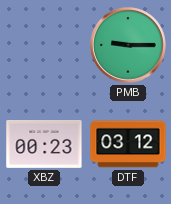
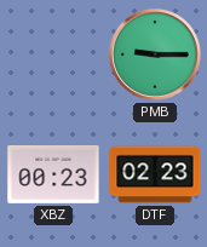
DTF: 03:12 -> 02:23
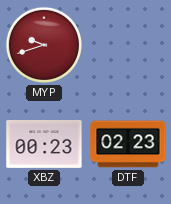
MYP: none -> 9:42
PMB: 9:15 -> none
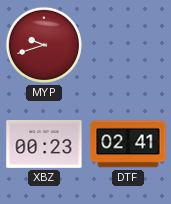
DTF: 02:23 -> 02:41
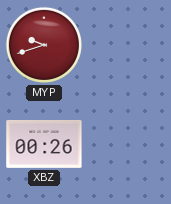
XBZ: 00:23 -> 00:26
DTF: 02:41 -> none
